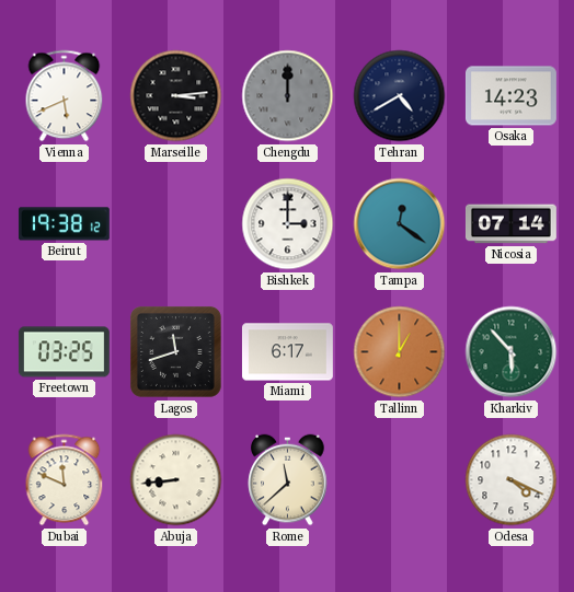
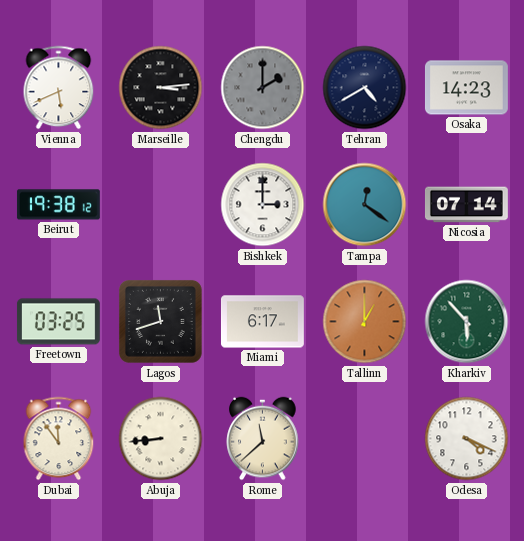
Chengdu: 12:00 -> 2:00
Dubai: 11:49 -> 11:54
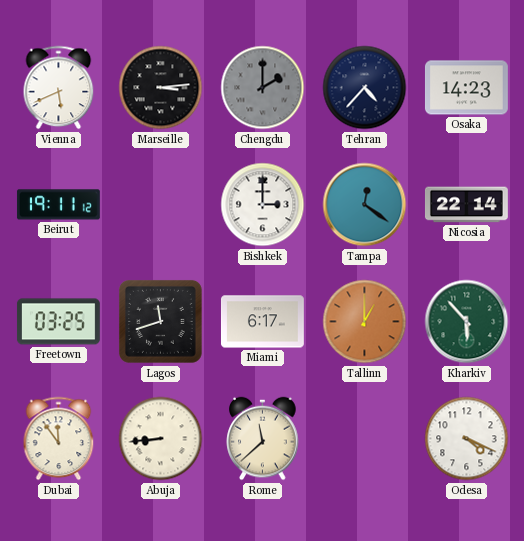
Tehran: 4:40 -> 4:37
Beirut: 19:38 -> 19:11
Nicosia: 07:14 -> 22:14
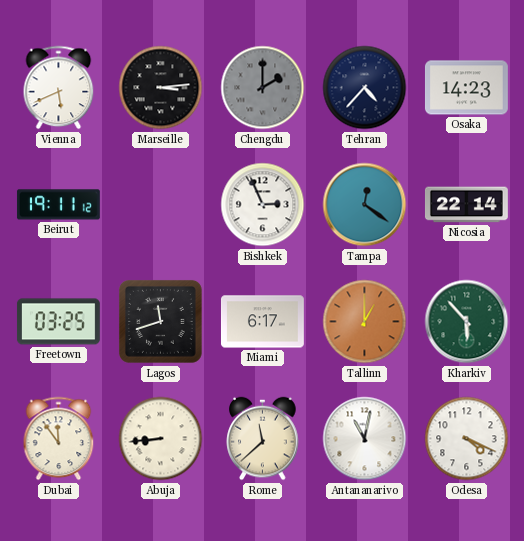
Bishkek: 3:00 -> 2:56
Antananarivo: none -> 11:02
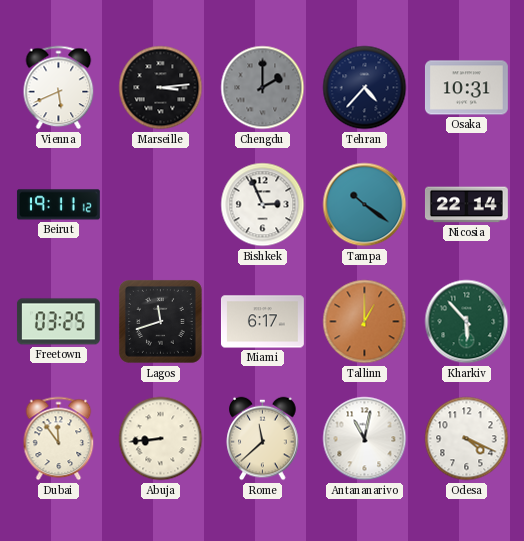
Osaka: 14:23 -> 10:31
Tampa: 12:21 -> 10:21
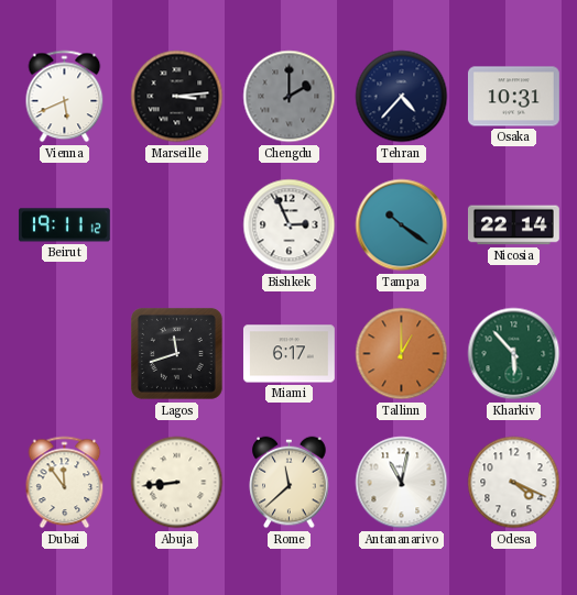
Freetown: 03:25 -> none
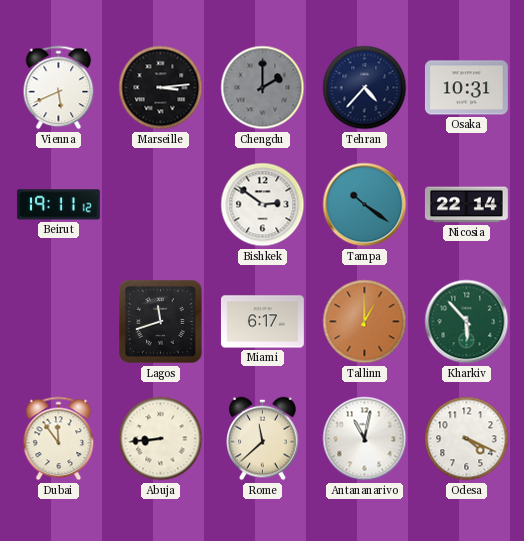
Bishkek: 2:56 -> 2:51
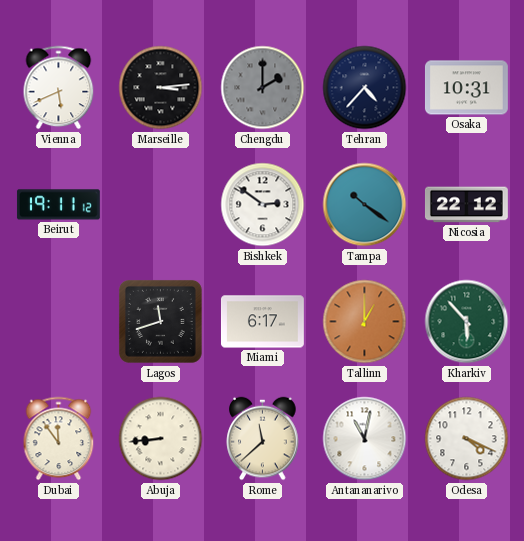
Nicosia: 22:14 -> 22:12
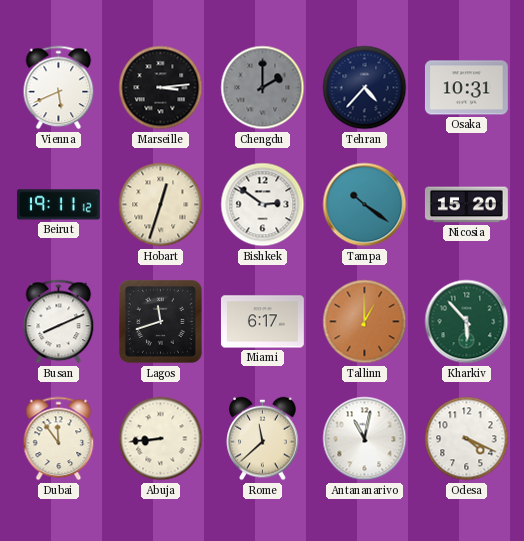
Hobart: none -> 12:33
Nicosia: 22:12 -> 15:20
Busan: none -> 8:11
